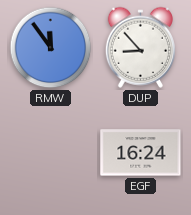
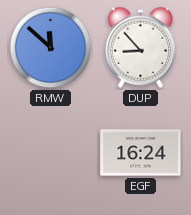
RMW: 11:54 -> 11:52
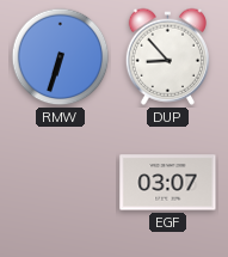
RMW: 11:52 -> 6:33
EGF: 16:24 -> 03:07
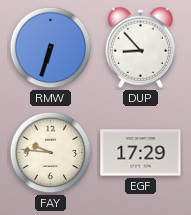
FAY: none -> 9:46
EGF: 03:07 -> 17:29
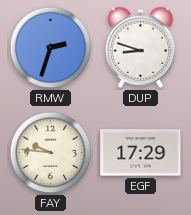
RMW: 6:33 -> 2:33
DUP: 8:53 -> 8:48
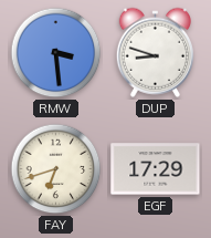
RMW: 2:33 -> 3:29
FAY: 9:46 -> 6:42
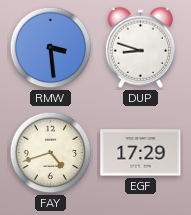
FAY: 6:42 -> 4:42
